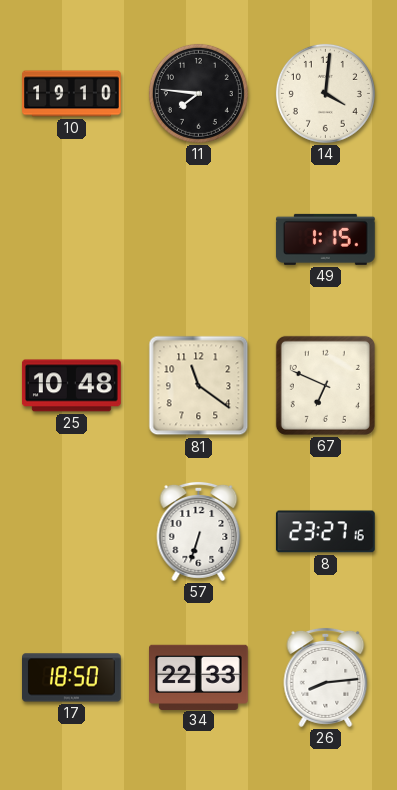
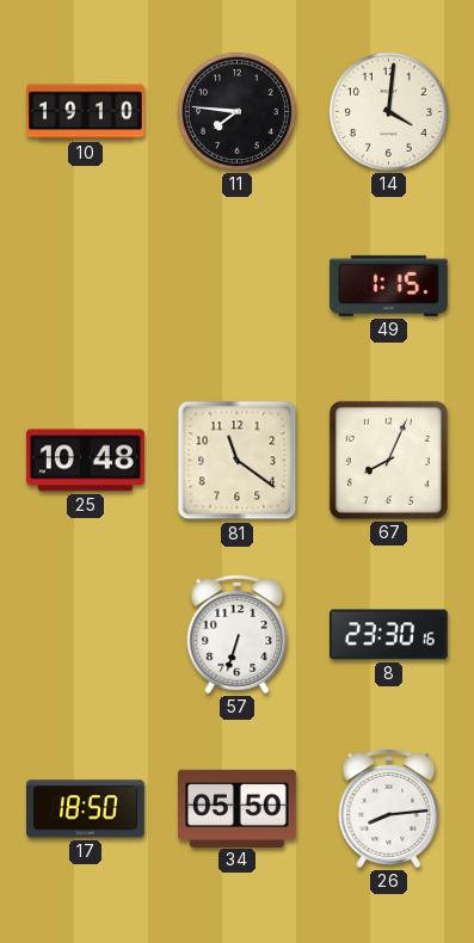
67: 6:49 -> 8:04
8: 23:27 -> 23:30
34: 22:33 -> 05:50
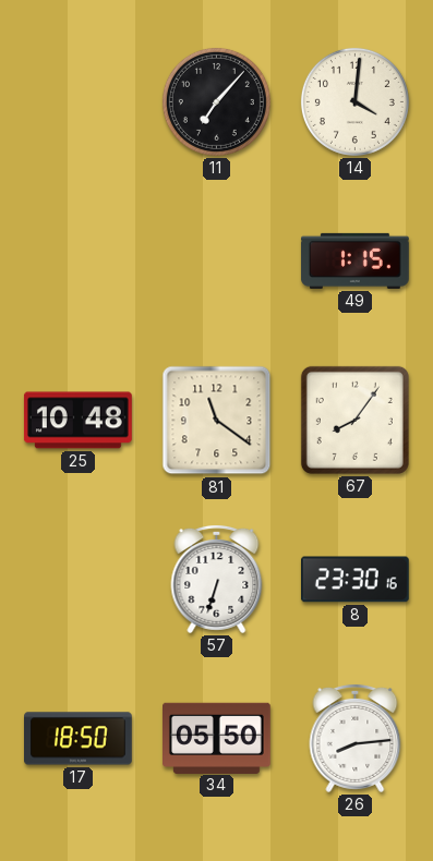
10: 19:10 -> none
11: 7:46 -> 7:07
67: 8:04 -> 8:06
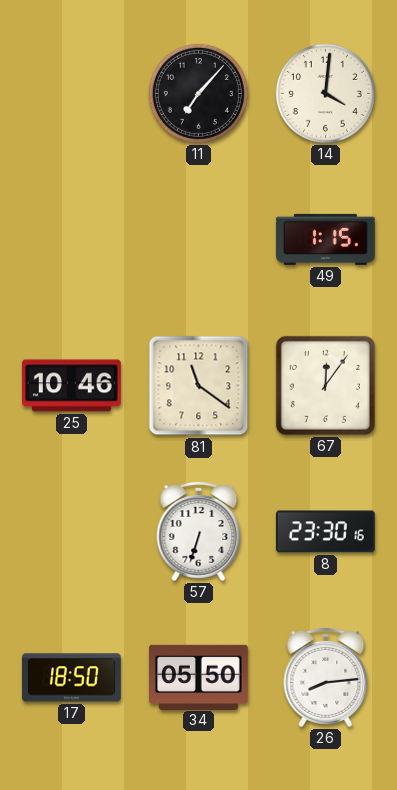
25: 10:48 -> 10:46
67: 8:06 -> 12:06
